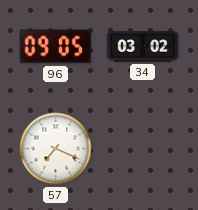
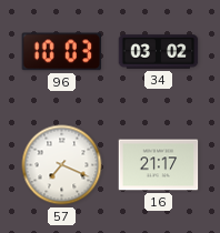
96: 09:05 -> 10:03
16: none -> 21:17
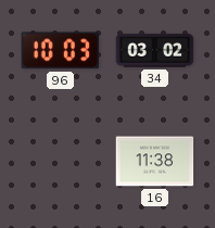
57: 7:19 -> none
16: 21:17 -> 11:38
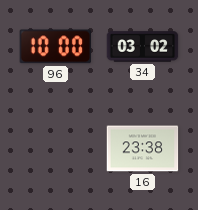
96: 10:03 -> 10:00
16: 11:38 -> 23:38
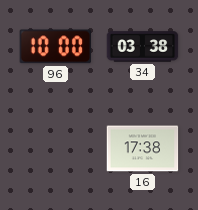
34: 03:02 -> 03:38
16: 23:38 -> 17:38
